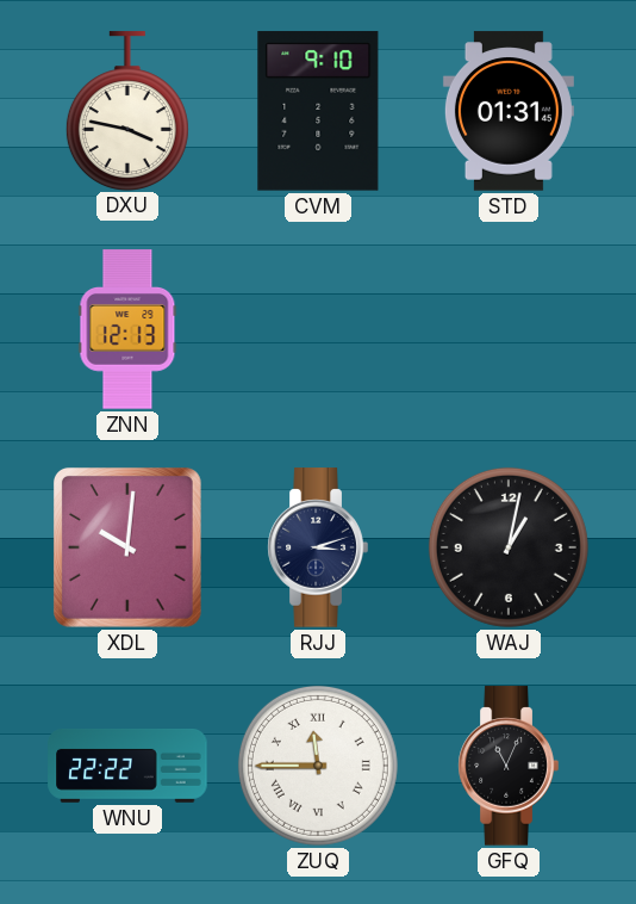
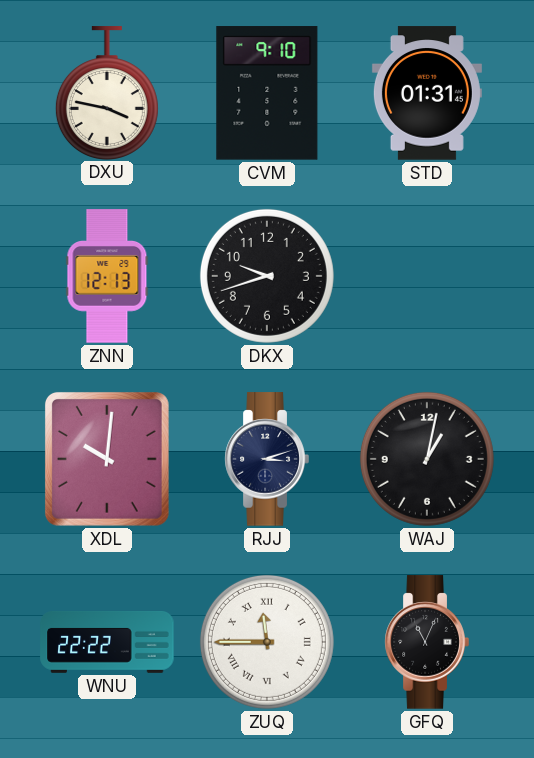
DKX: none -> 9:42
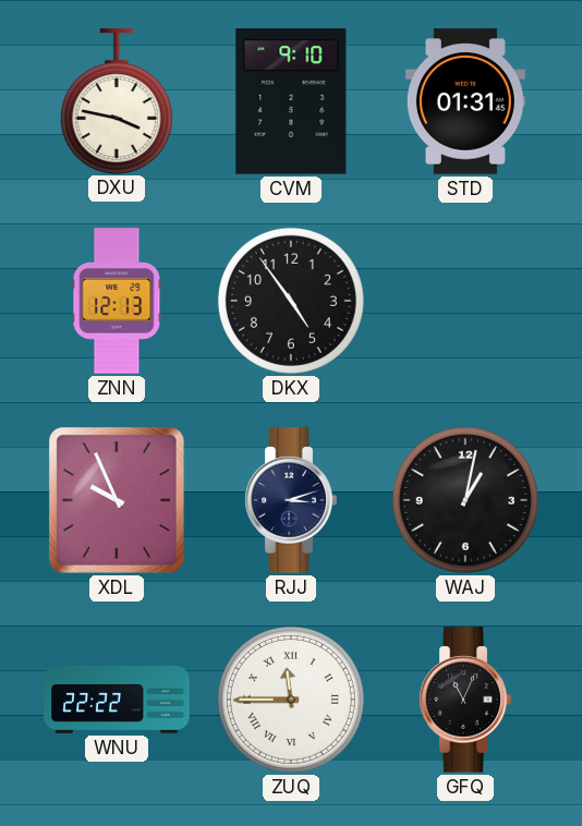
DKX: 9:42 -> 4:54
XDL: 10:01 -> 9:56
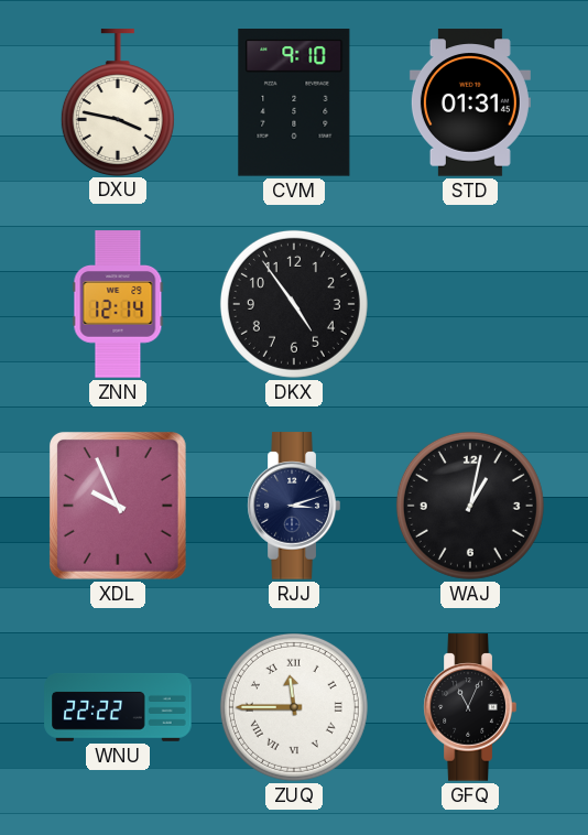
ZNN: 12:13 -> 12:14
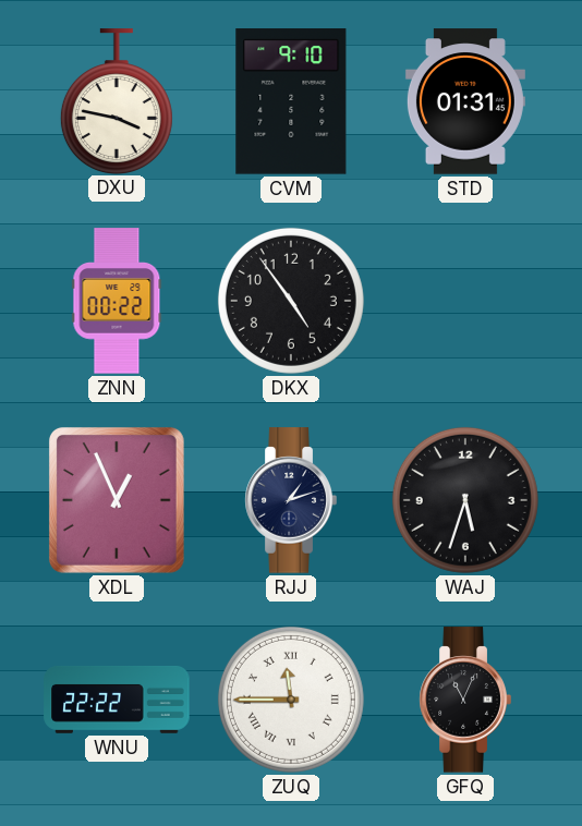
ZNN: 12:14 -> 00:22
XDL: 9:56 -> 12:56
RJJ: 3:12 -> 1:12
WAJ: 1:02 -> 5:33
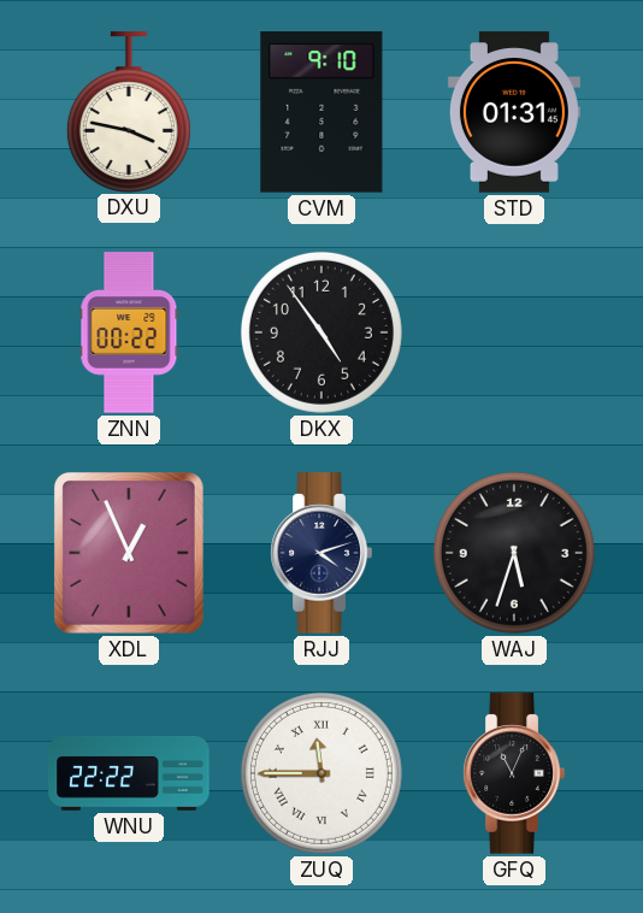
RJJ: 1:12 -> 4:12
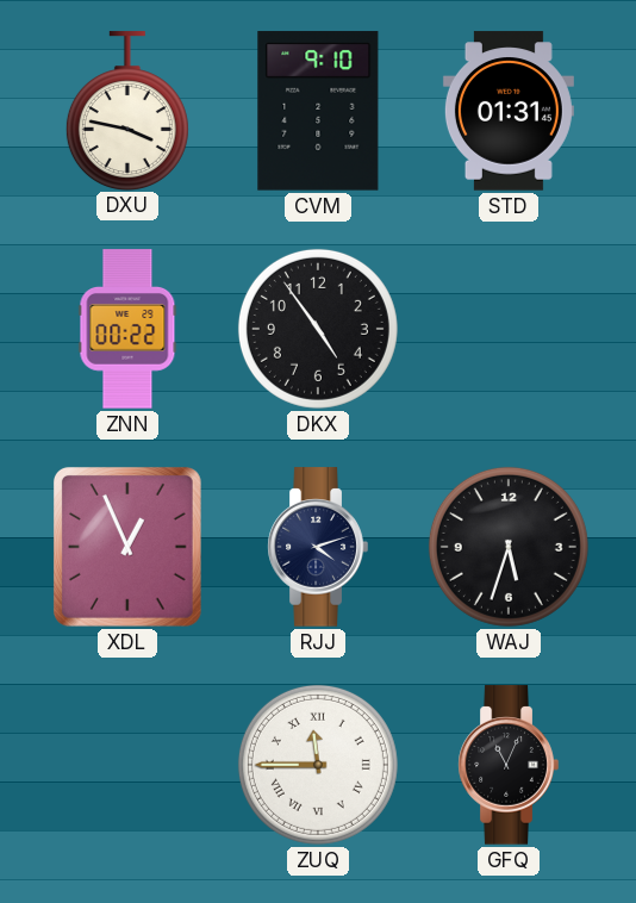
WNU: 22:22 -> none
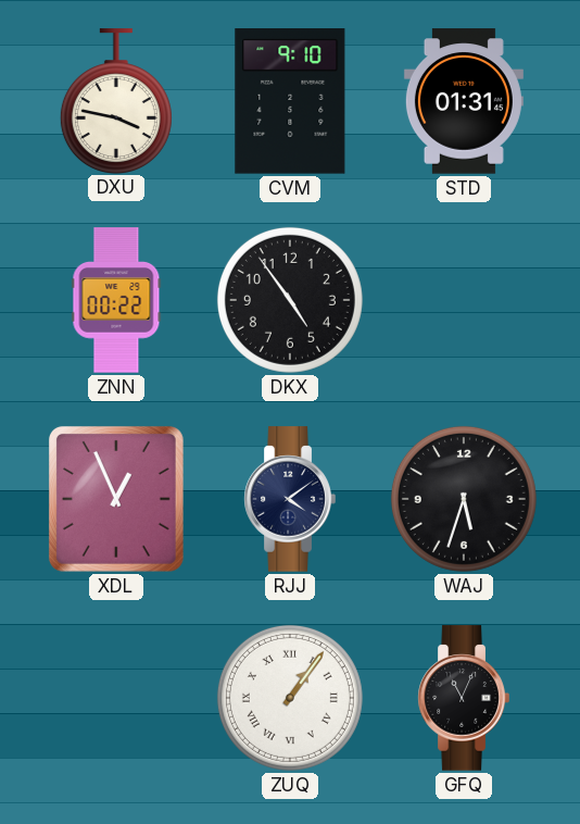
RJJ: 4:12 -> 4:09
ZUQ: 11:45 -> 1:06
